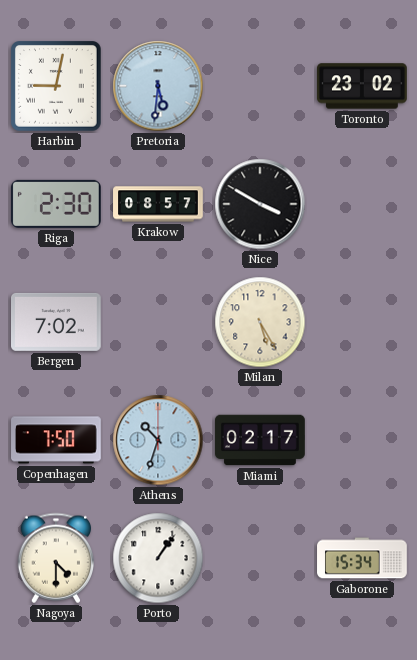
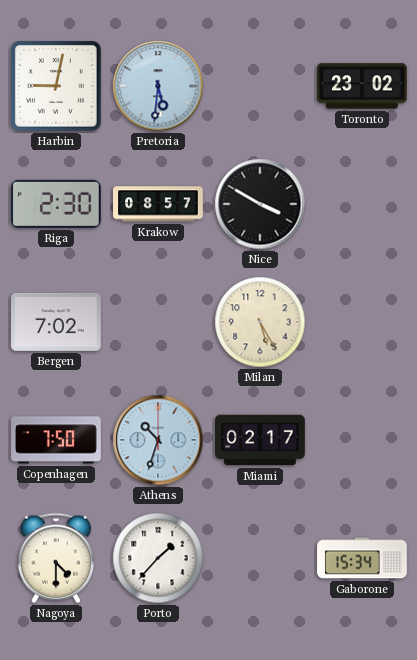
Porto: 1:06 -> 1:37
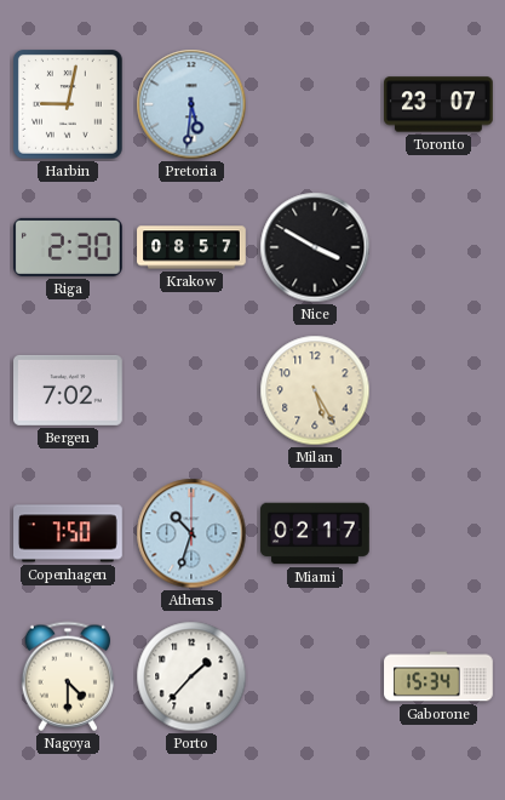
Toronto: 23:02 -> 23:07
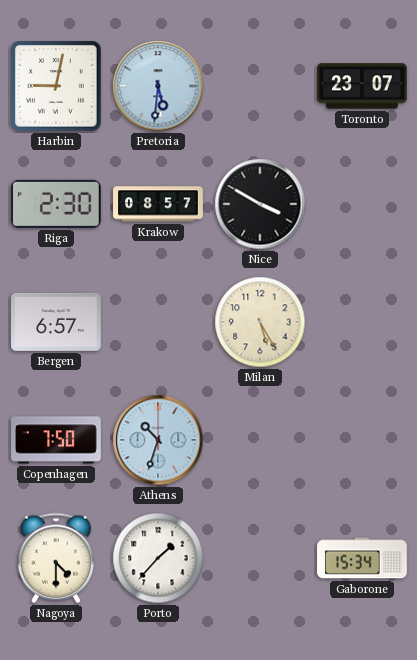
Bergen: 7:02 -> 6:57
Miami: 02:17 -> none
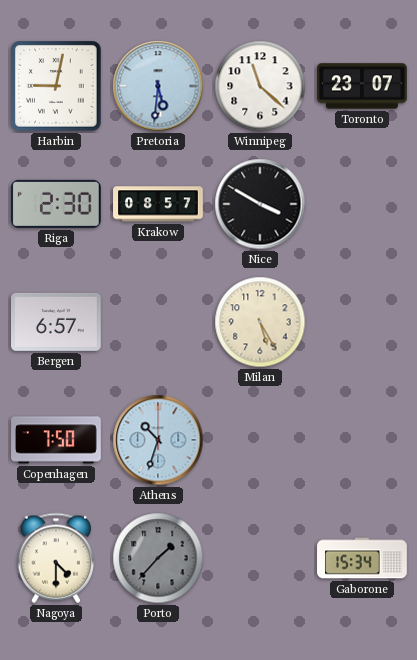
Winnipeg: none -> 11:22
Porto dial: white -> grey
